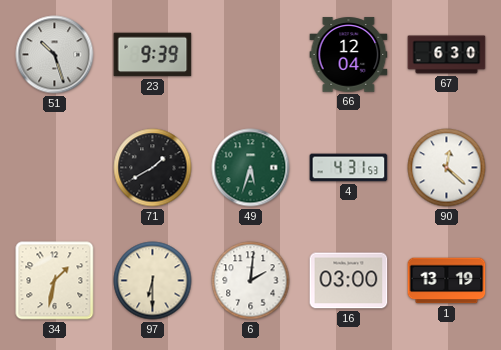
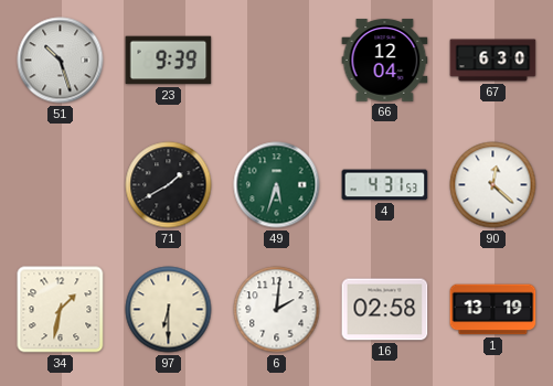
16: 03:00 -> 02:58
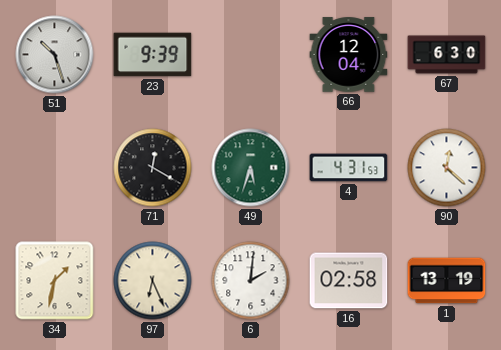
71: 1:40 -> 12:20
97: 6:30 -> 6:26
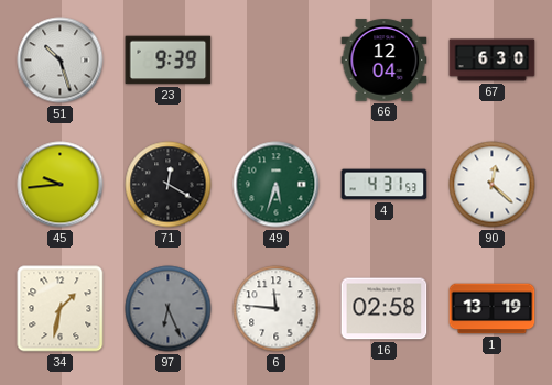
45: none -> 9:44
97 dial: cream -> grey
6: 2:01 -> 11:46
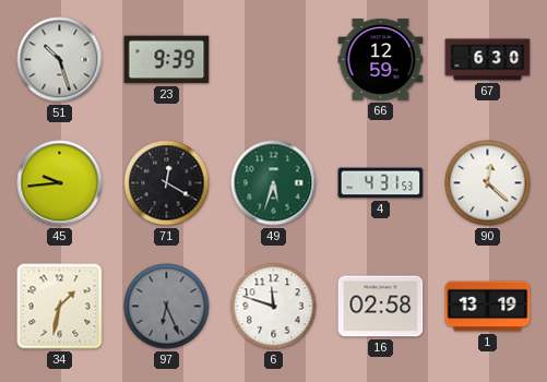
66: 12:04 -> 12:59
6: 11:46 -> 11:48
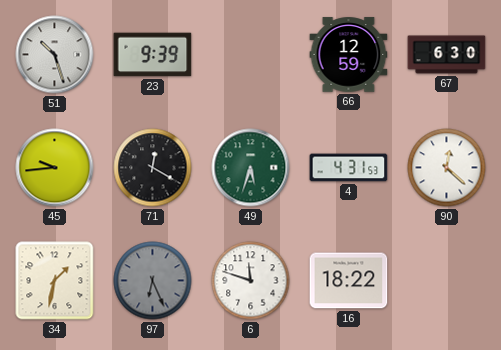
16: 02:58 -> 18:22
1: 13:19 -> none
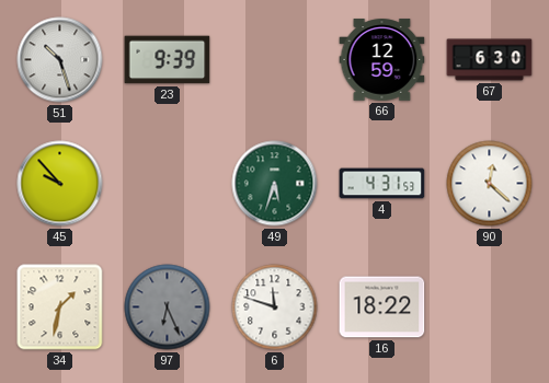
45: 9:44 -> 9:53
71: 12:20 -> none
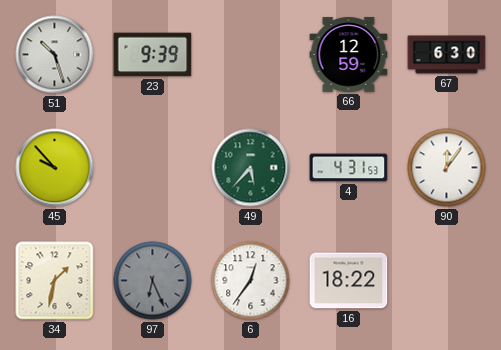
49: 5:33 -> 5:37
90: 12:22 -> 12:06
6: 11:48 -> 12:36
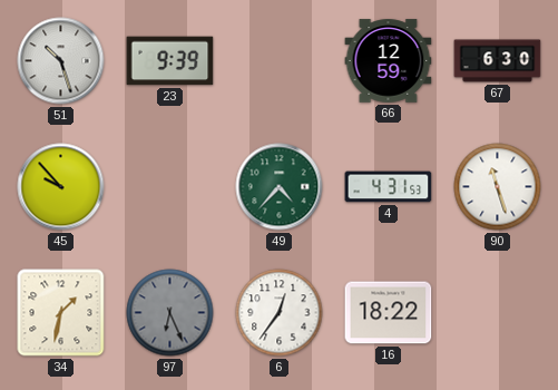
49: 5:37 -> 4:37
90: 12:06 -> 11:27
